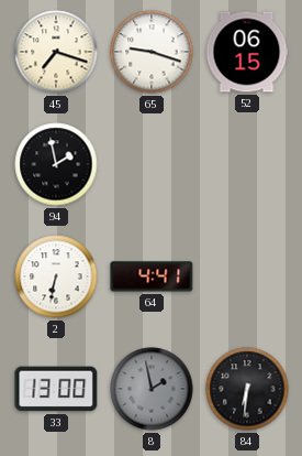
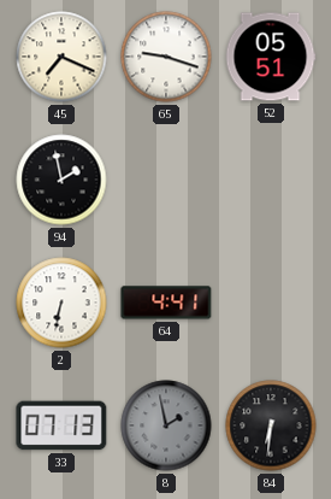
45: 7:18 -> 7:19
52: 06:15 -> 05:51
33: 13:00 -> 07:13
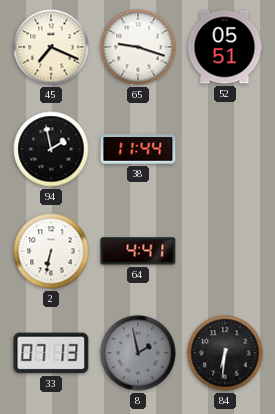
38: none -> 11:44
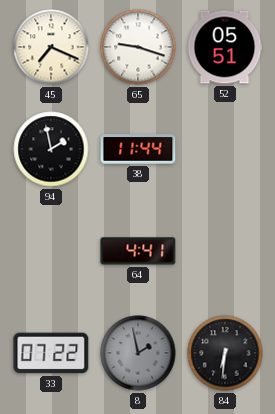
2: 6:32 -> none
33: 07:13 -> 07:22
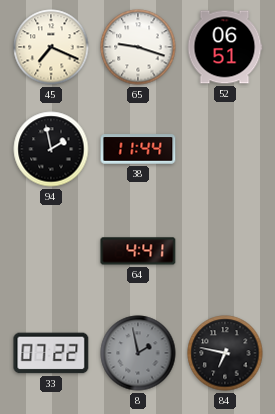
52: 05:51 -> 06:51
84: 6:31 -> 6:47
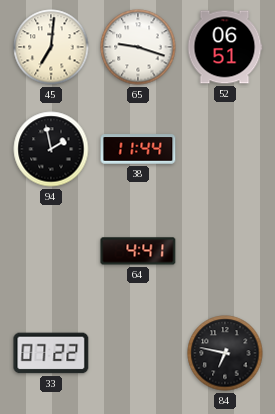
45: 7:19 -> 7:01
8: 1:58 -> none
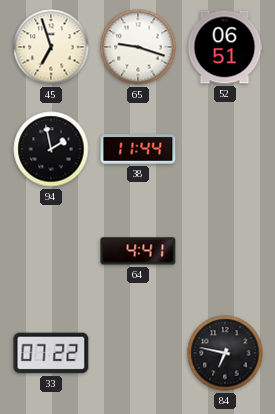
45: 7:01 -> 6:57
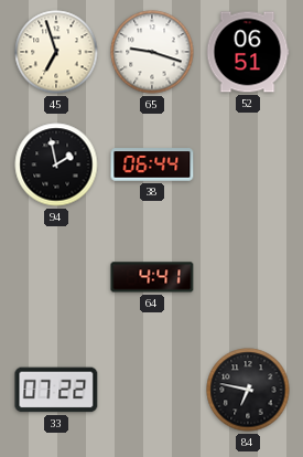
38: 11:44 -> 06:44
